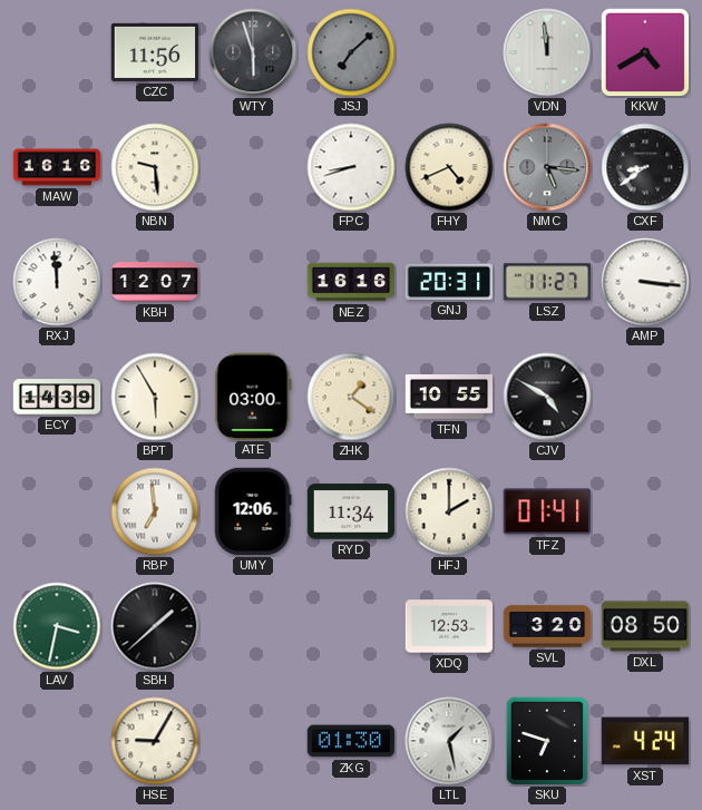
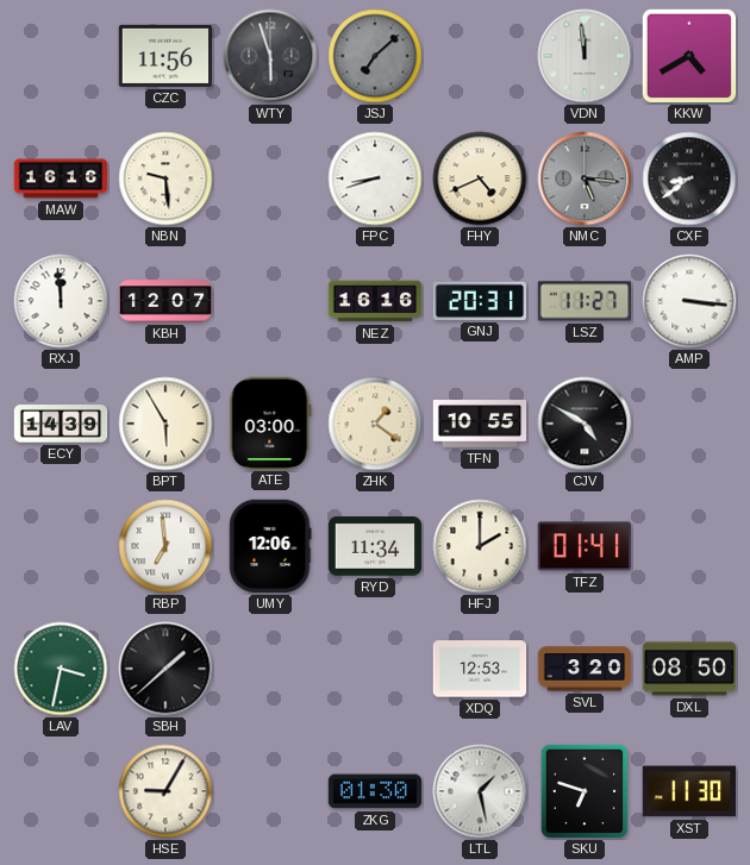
XST: 4:24 -> 11:30
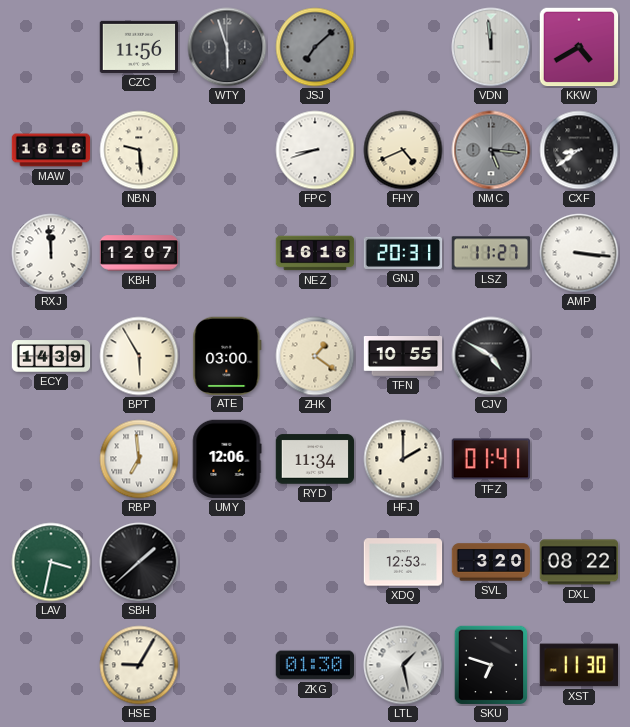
DXL: 08:50 -> 08:22
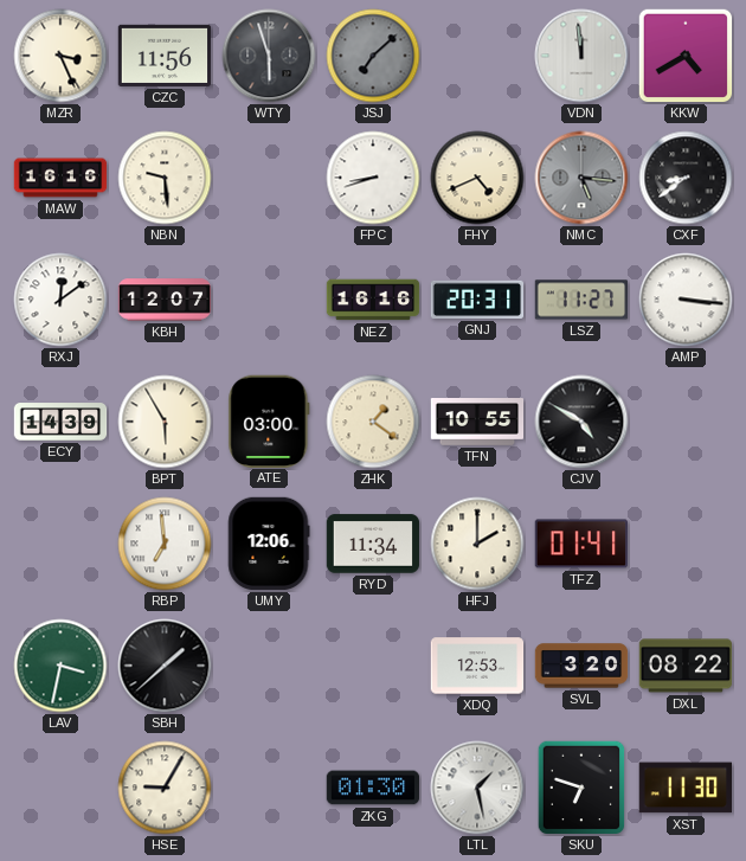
MZR: none -> 3:26
RXJ: 11:59 -> 12:09
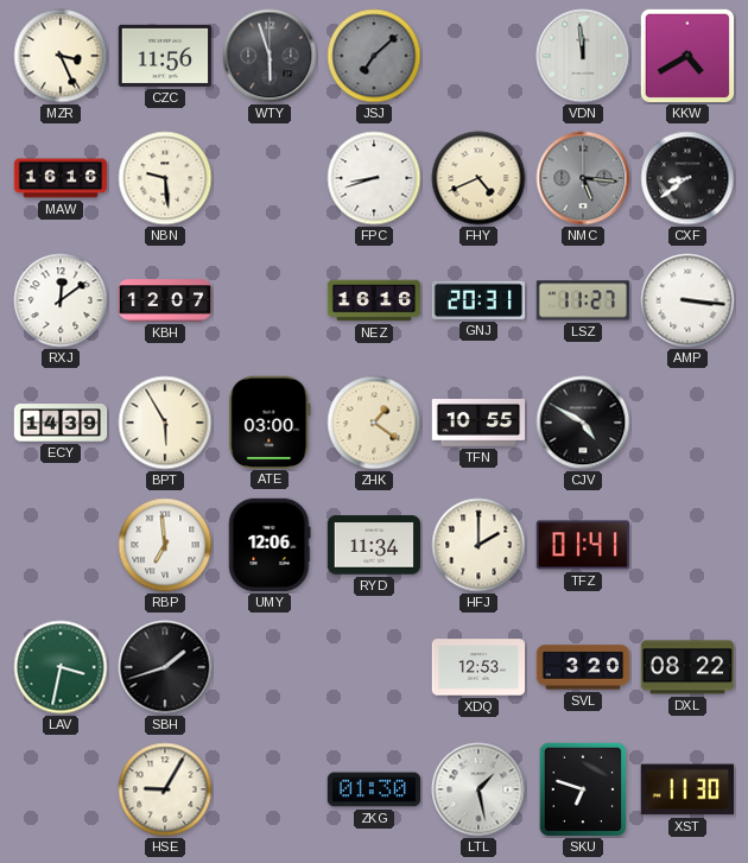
SBH: 1:38 -> 1:42
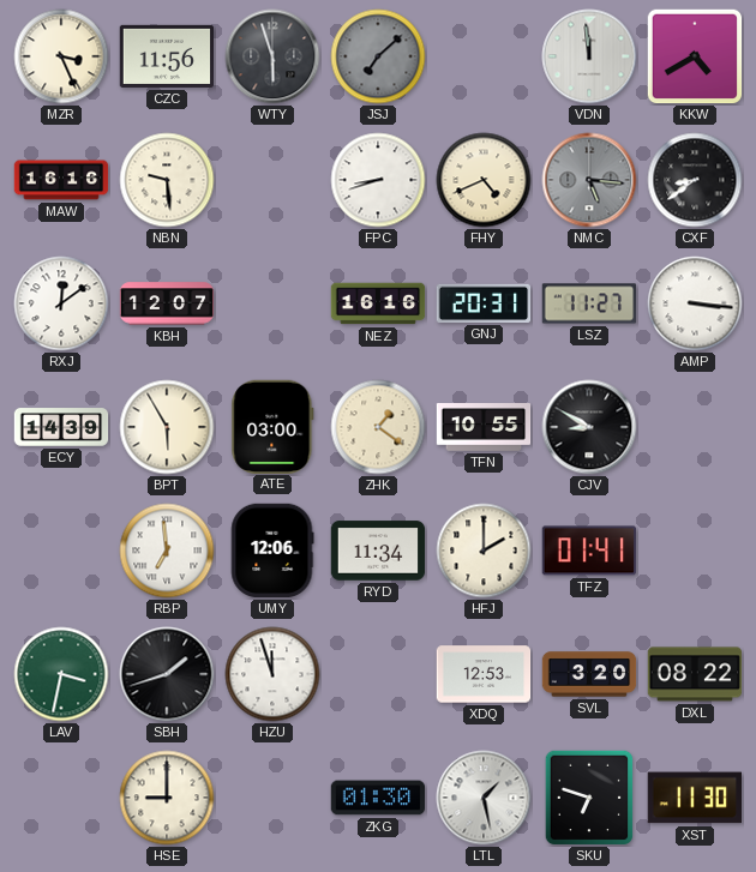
CJV: 4:50 -> 8:50
HZU: none -> 11:57
HSE: 9:05 -> 9:00
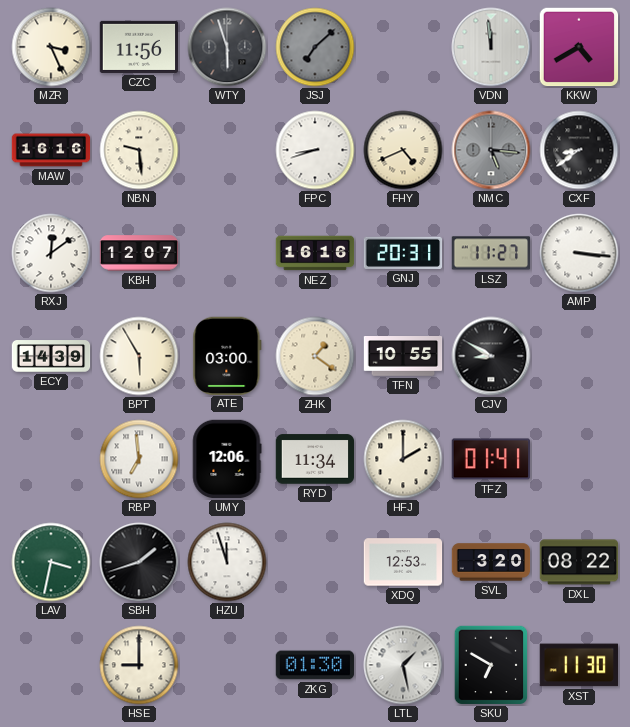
SKU: 6:48 -> 6:50
